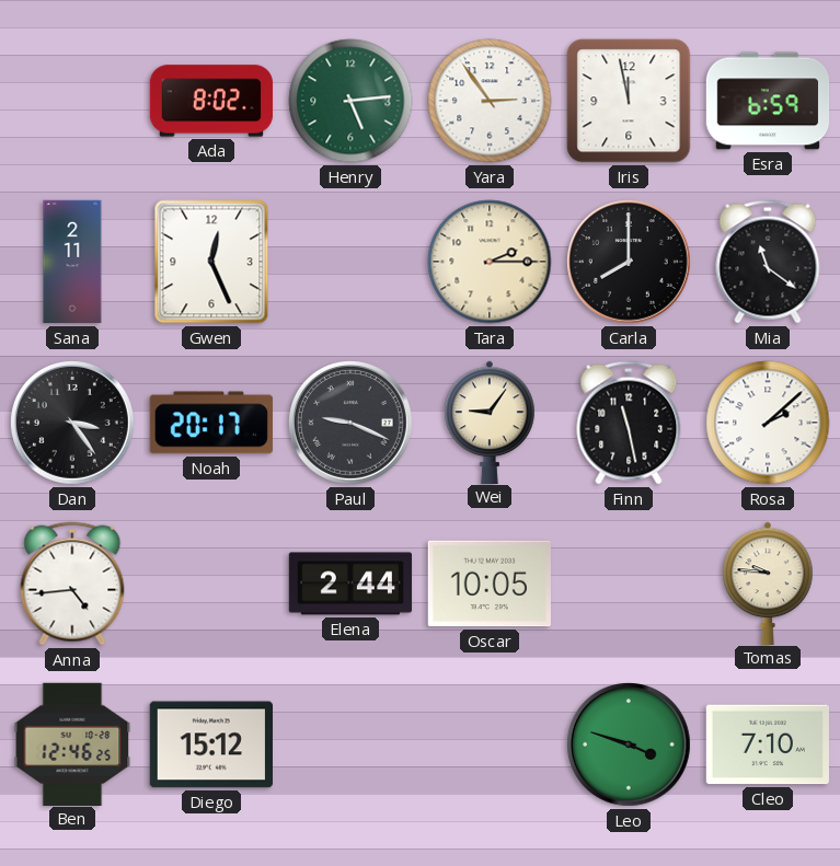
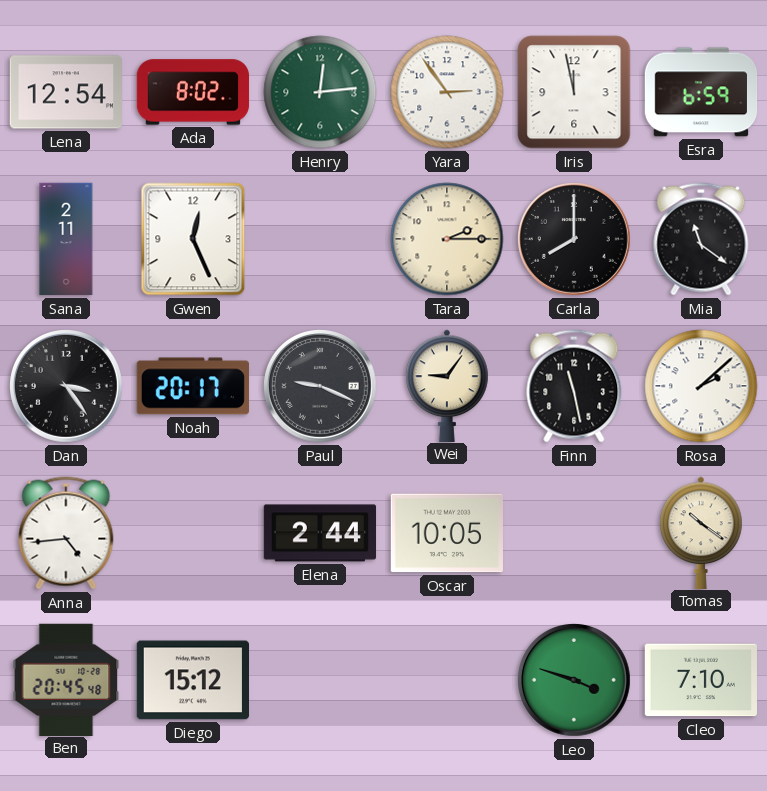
Lena: none -> 12:54
Henry: 5:14 -> 12:14
Tomas: 9:46 -> 10:21
Ben: 12:46 -> 20:45
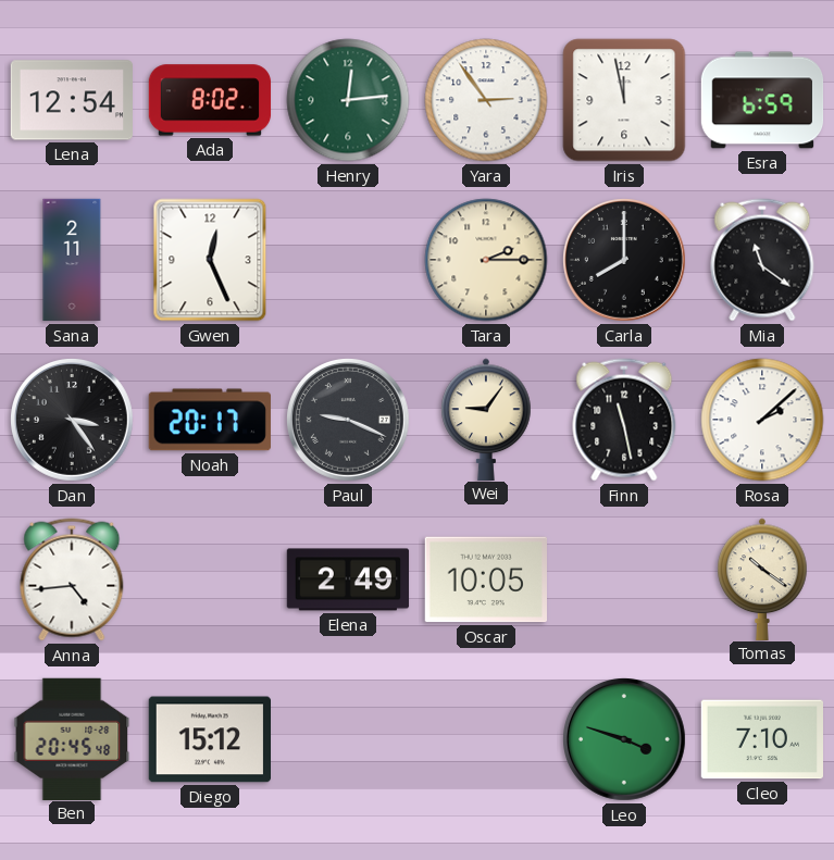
Elena: 2:44 -> 2:49
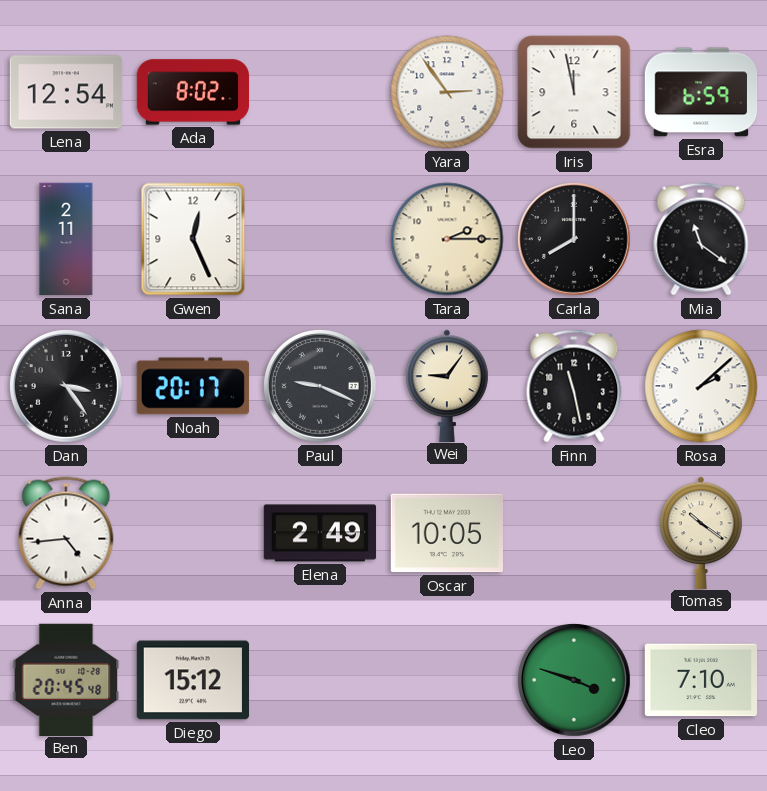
Henry: 12:14 -> none
